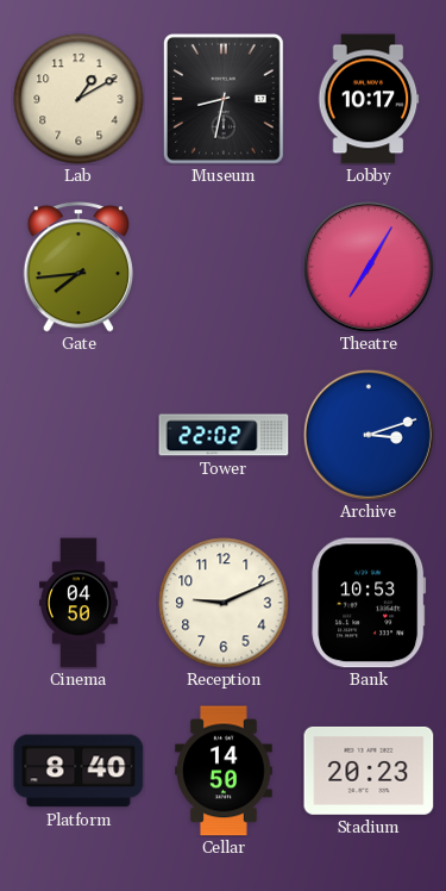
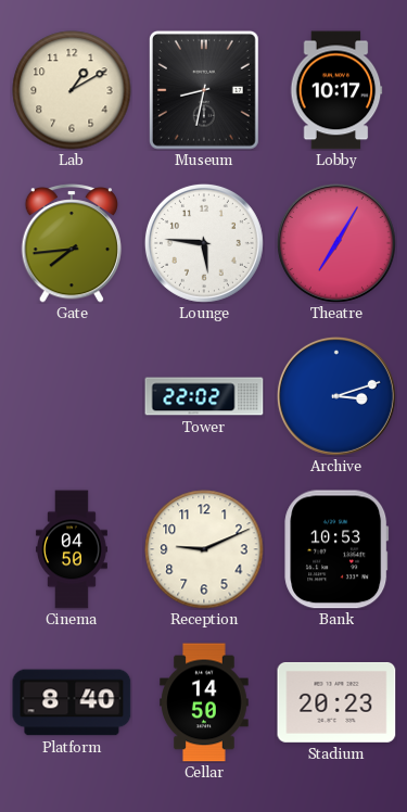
Lounge: none -> 5:46
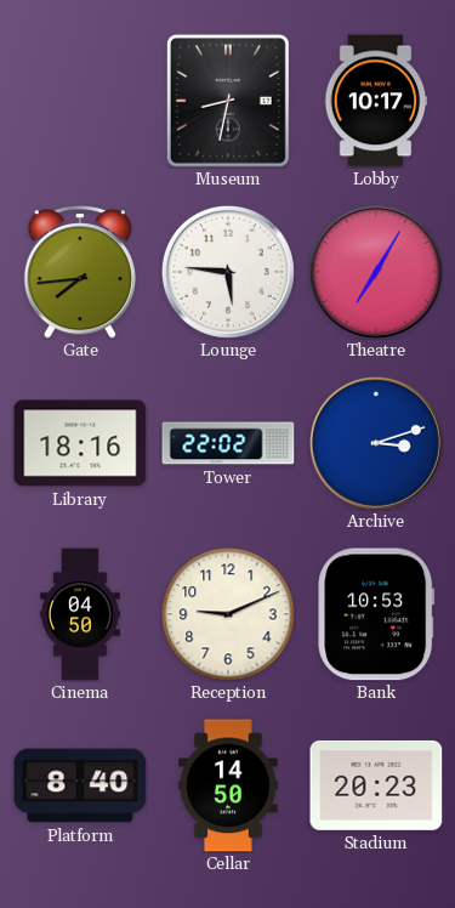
Lab: 1:10 -> none
Library: none -> 18:16
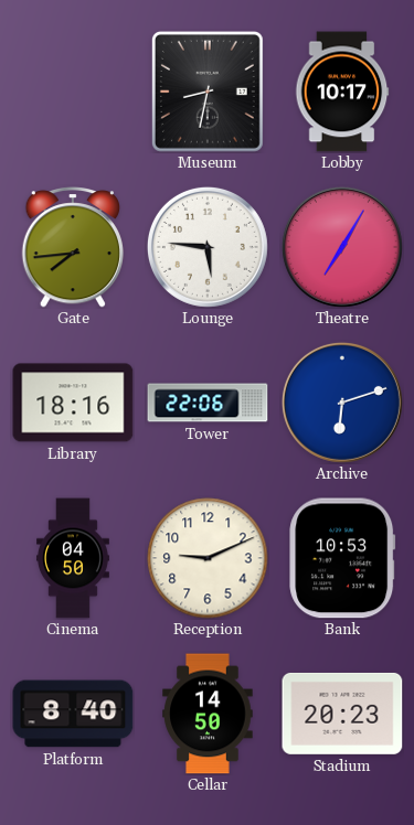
Tower: 22:02 -> 22:06
Archive: 3:12 -> 6:12
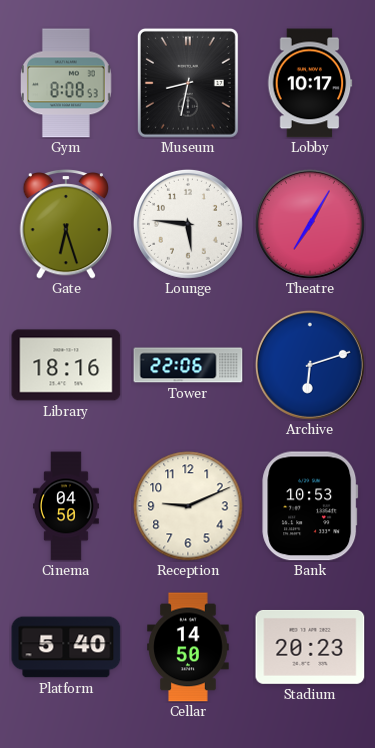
Gym: none -> 8:08
Gate: 7:44 -> 6:27
Platform: 8:40 -> 5:40
